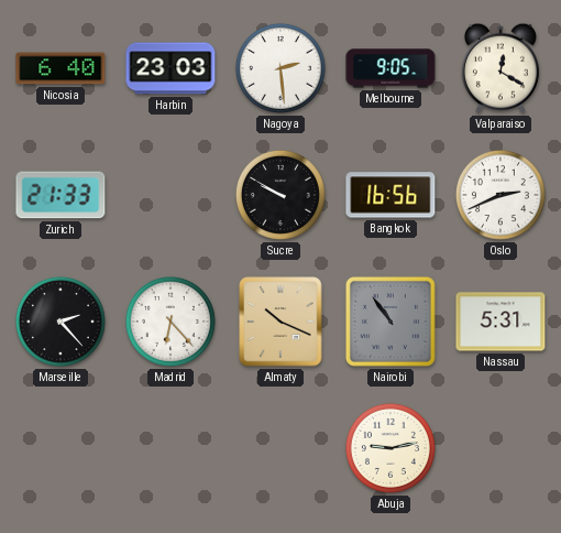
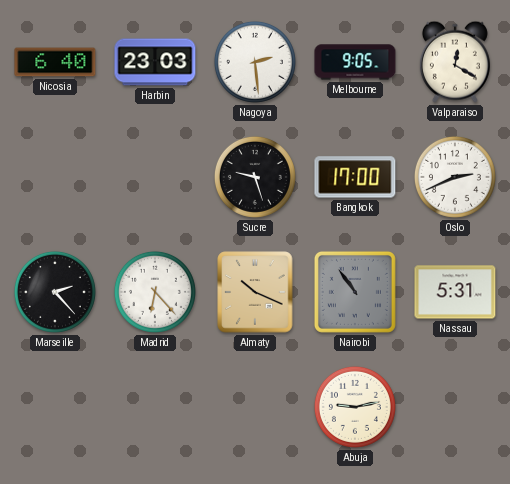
Zurich: 21:33 -> none
Sucre: 9:50 -> 9:27
Bangkok: 16:56 -> 17:00
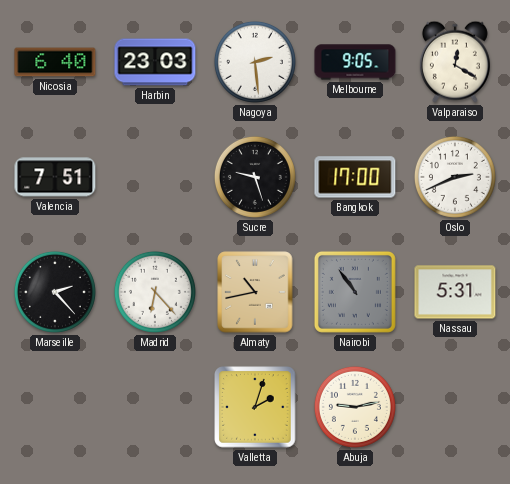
Valencia: none -> 7:51
Almaty: 10:19 -> 10:43
Valletta: none -> 2:03
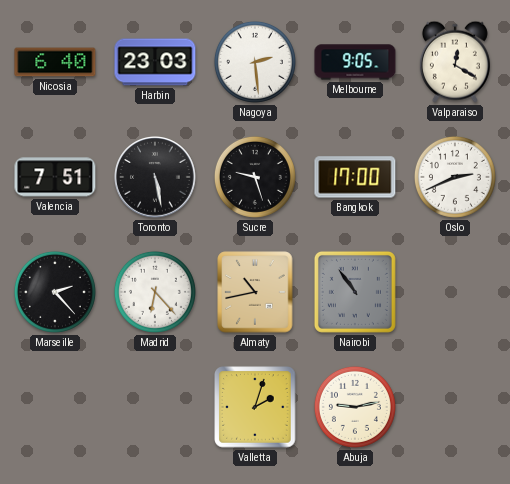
Toronto: none -> 5:28
Nassau: 5:31 -> none
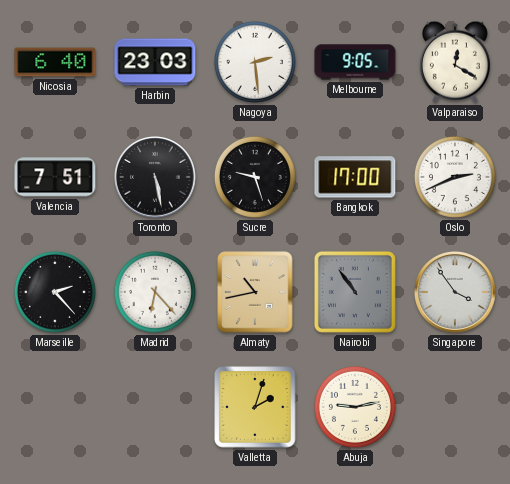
Singapore: none -> 3:54
